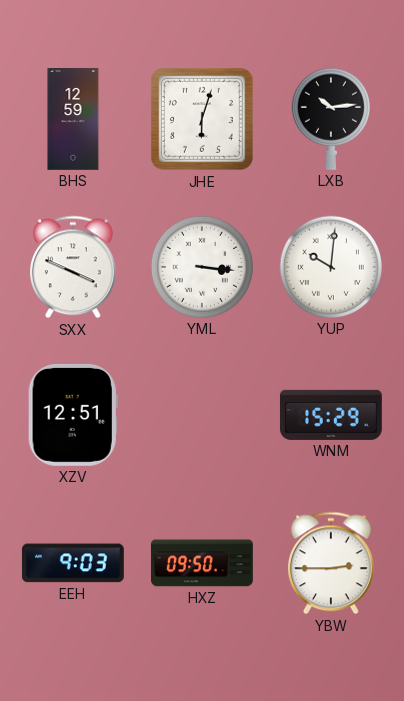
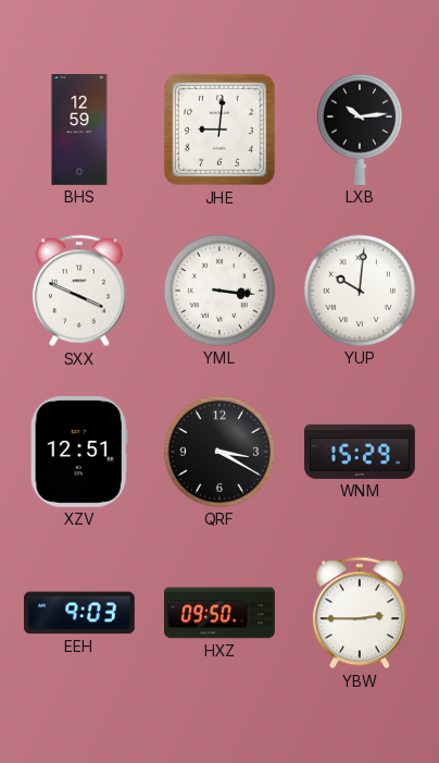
JHE: 6:03 -> 9:01
QRF: none -> 3:20
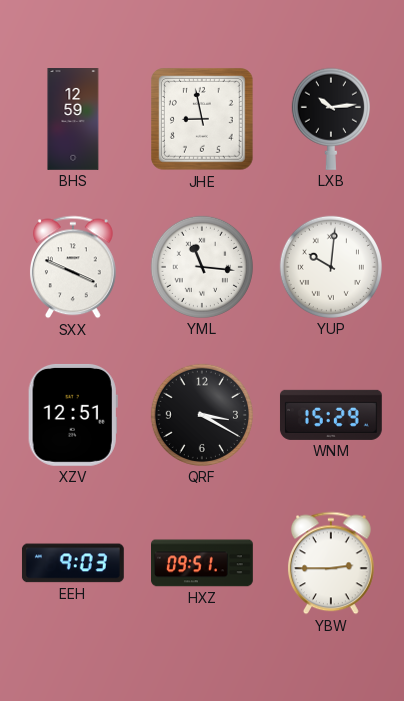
JHE: 9:01 -> 8:58
YML: 3:16 -> 11:16
HXZ: 09:50 -> 09:51
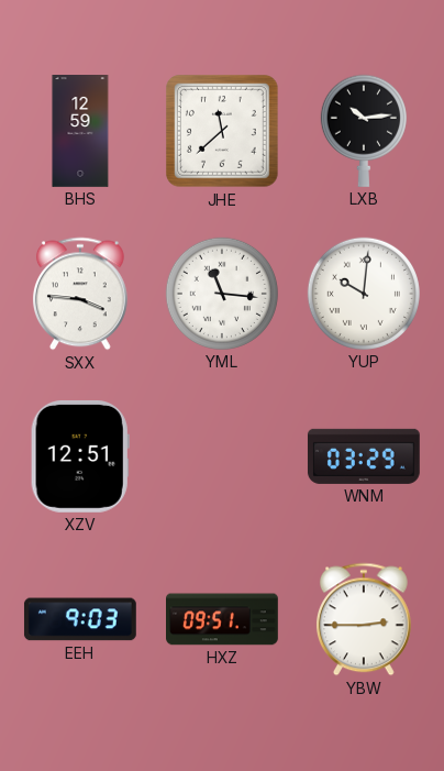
JHE: 8:58 -> 11:38
SXX: 3:49 -> 3:46
QRF: 3:20 -> none
WNM: 15:29 -> 03:29
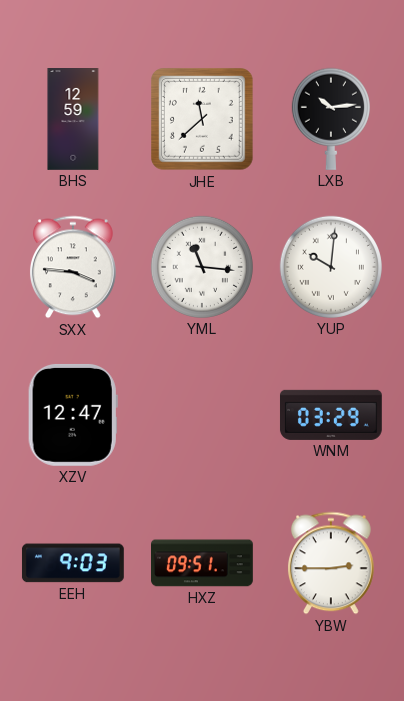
XZV: 12:51 -> 12:47
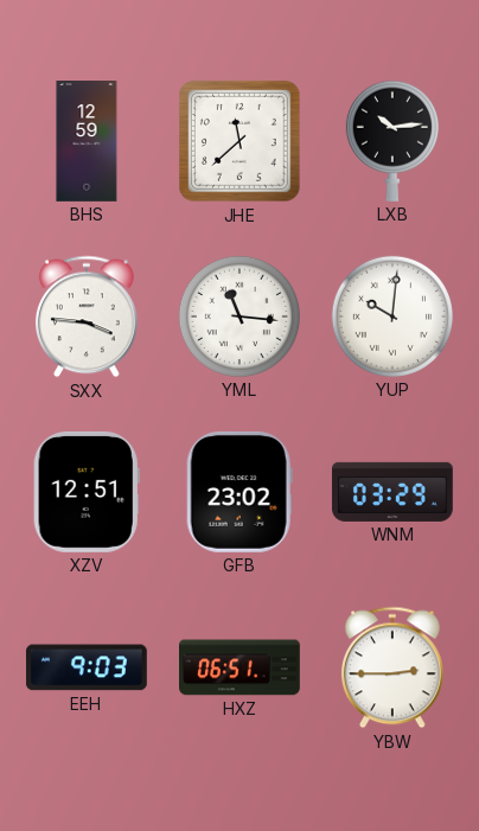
XZV: 12:47 -> 12:51
GFB: none -> 23:02
HXZ: 09:51 -> 06:51
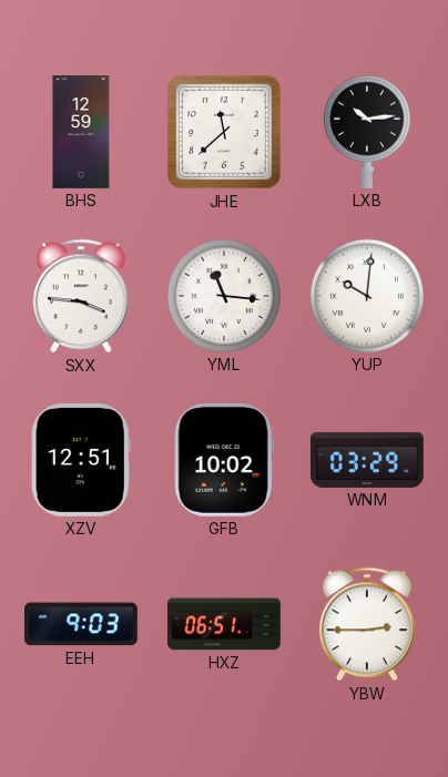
GFB: 23:02 -> 10:02
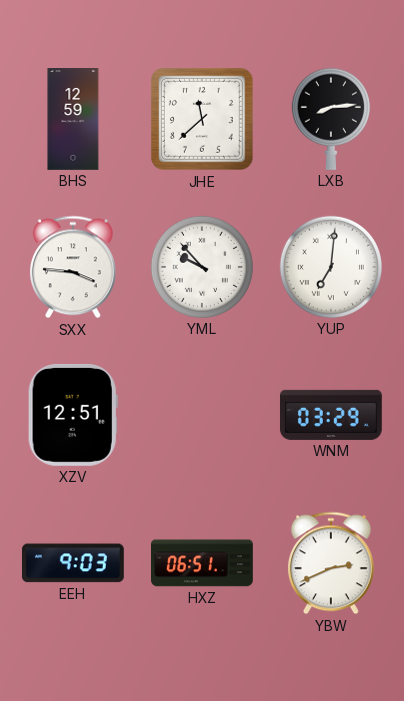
LXB: 10:14 -> 8:14
YML: 11:16 -> 9:53
YUP: 10:01 -> 7:01
GFB: 10:02 -> none
YBW: 2:45 -> 2:41
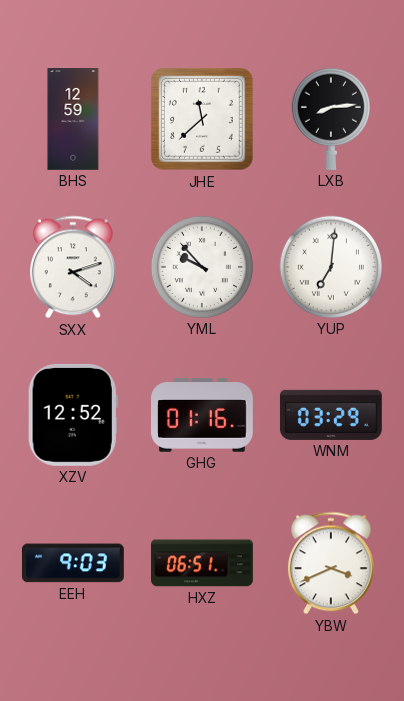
SXX: 3:46 -> 4:12
XZV: 12:51 -> 12:52
GHG: none -> 01:16
YBW: 2:41 -> 3:41
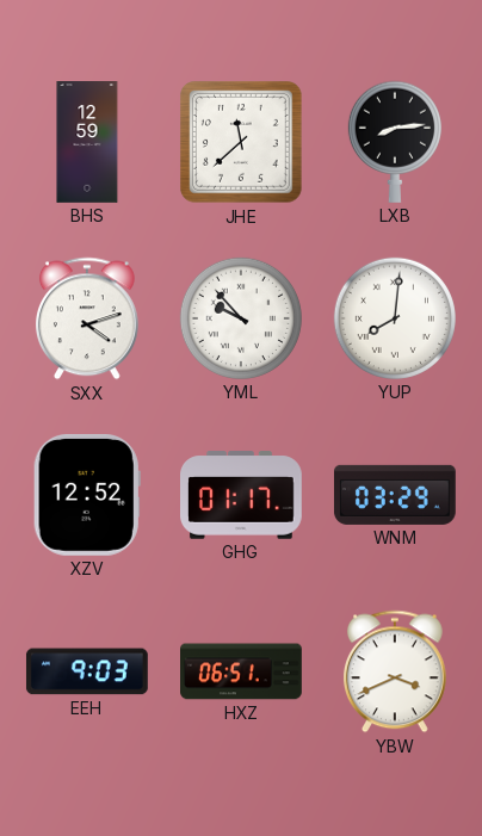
YUP: 7:01 -> 8:01
GHG: 01:16 -> 01:17
